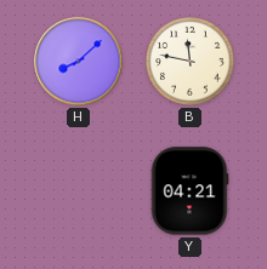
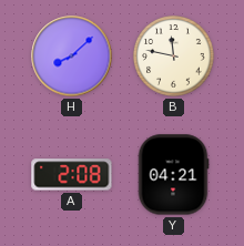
A: none -> 2:08
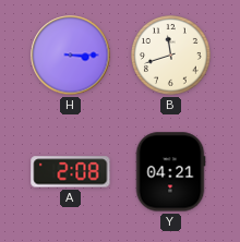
H: 8:08 -> 3:15
B: 11:47 -> 11:42
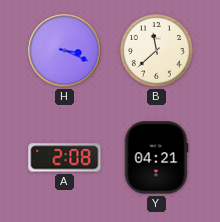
H: 3:15 -> 3:19
B: 11:42 -> 11:38
